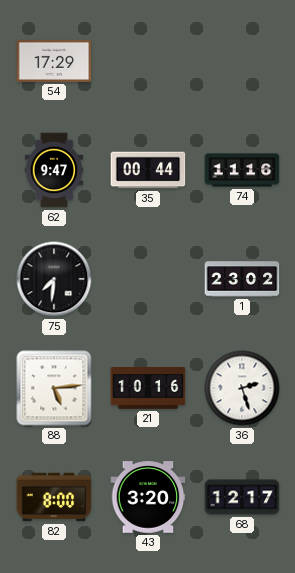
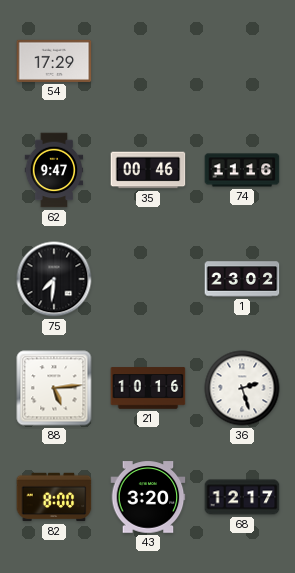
35: 00:44 -> 00:46
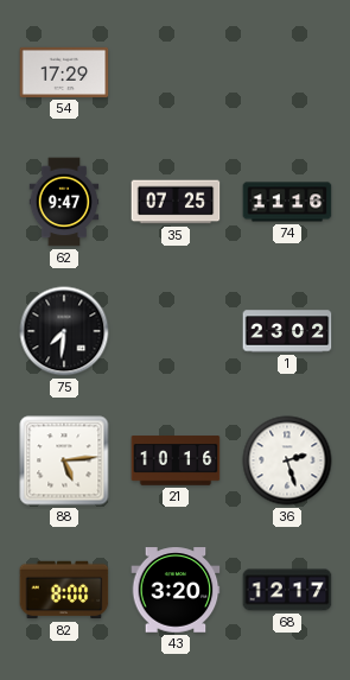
35: 00:46 -> 07:25
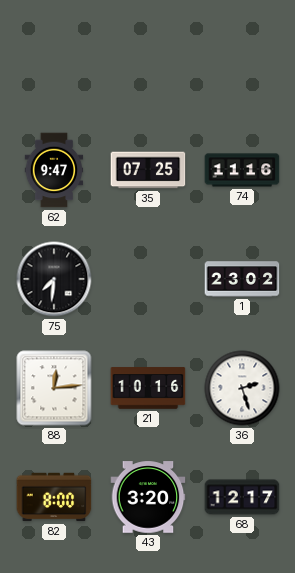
54: 17:29 -> none
88: 5:14 -> 12:14
